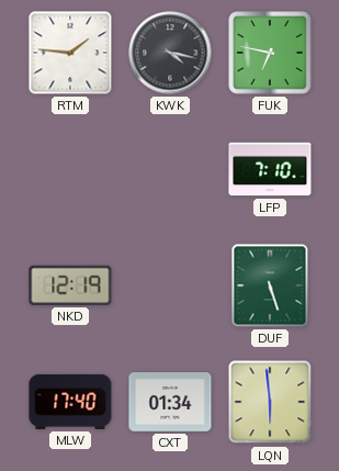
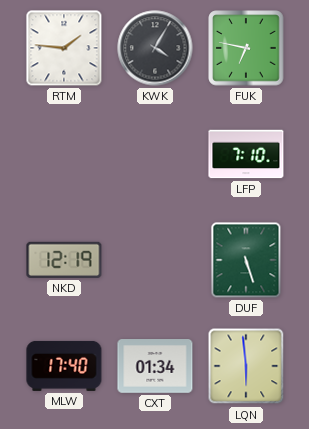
KWK: 4:17 -> 4:05
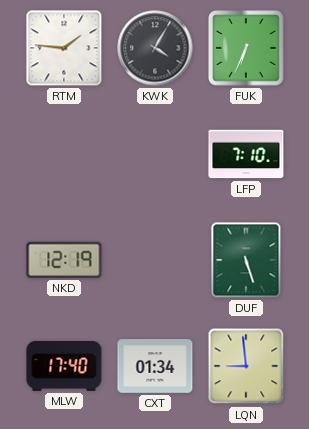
FUK: 6:47 -> 6:34
LQN: 5:59 -> 8:59
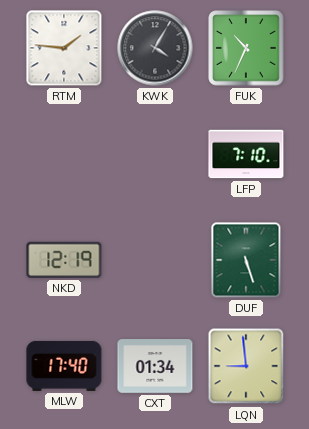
FUK: 6:34 -> 10:34
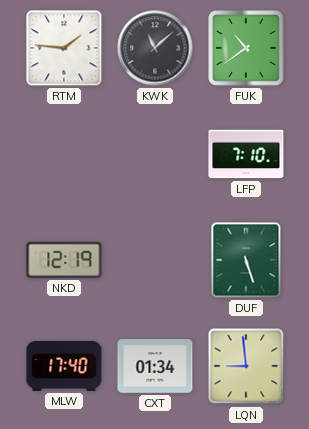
KWK: 4:05 -> 11:08
FUK: 10:34 -> 10:39
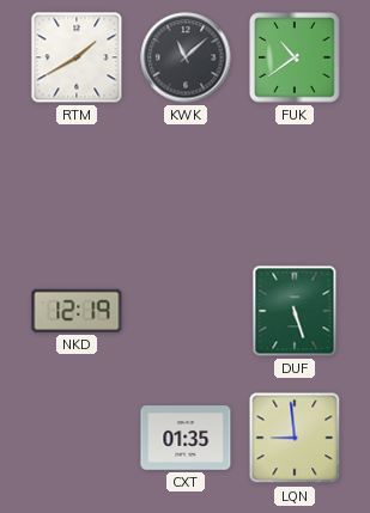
RTM: 1:46 -> 1:40
LFP: 7:10 -> none
MLW: 17:40 -> none
CXT: 01:34 -> 01:35
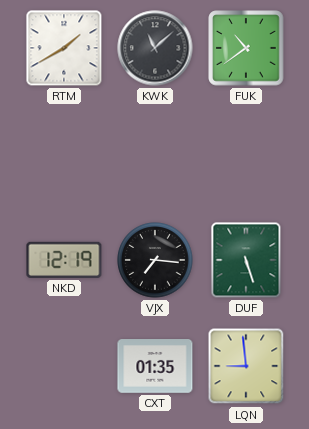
VJX: none -> 7:16
